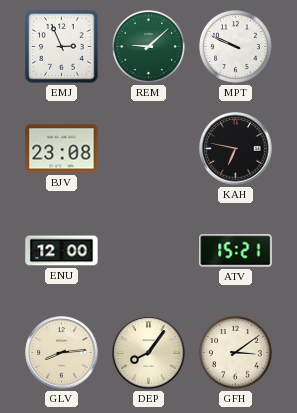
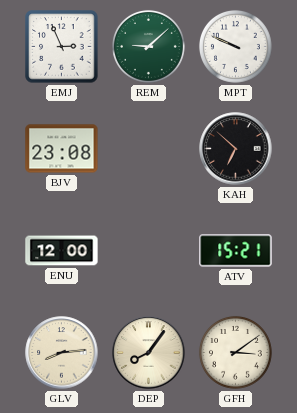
KAH: 6:47 -> 6:52
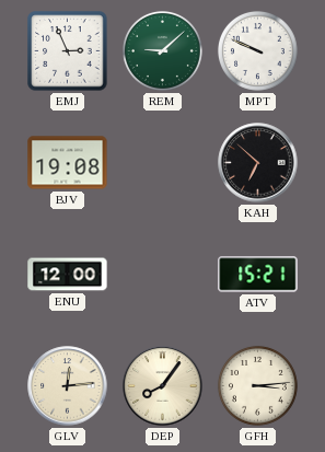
BJV: 23:08 -> 19:08
GLV: 8:14 -> 12:14
GFH: 3:09 -> 3:14
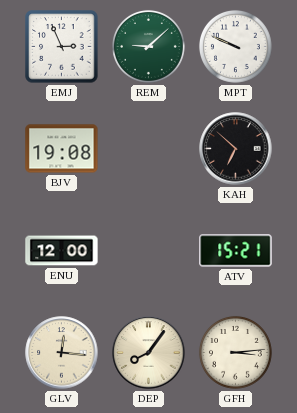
GLV: 12:14 -> 12:16
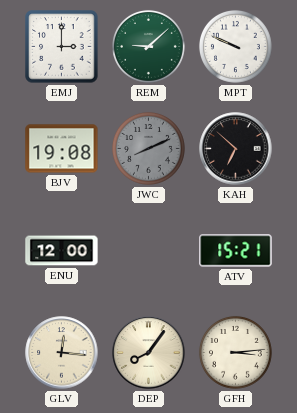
EMJ: 2:56 -> 3:00
JWC: none -> 8:11
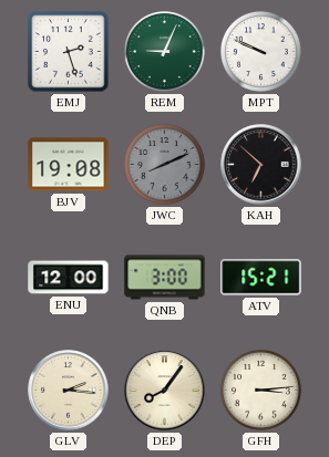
EMJ: 3:00 -> 2:27
REM: 9:08 -> 9:04
QNB: none -> 3:00
GLV: 12:16 -> 2:16
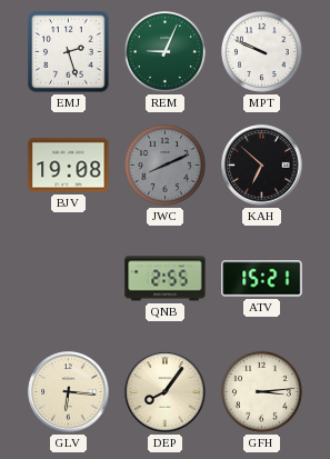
ENU: 12:00 -> none
QNB: 3:00 -> 2:55
GLV: 2:16 -> 6:16
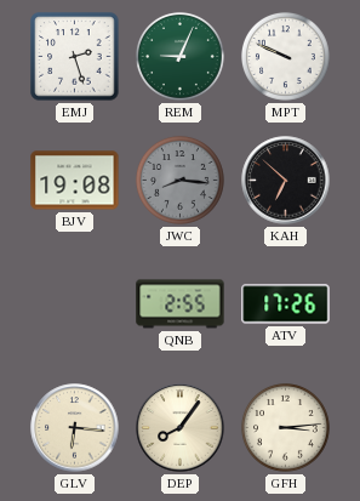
JWC: 8:11 -> 8:16
ATV: 15:21 -> 17:26
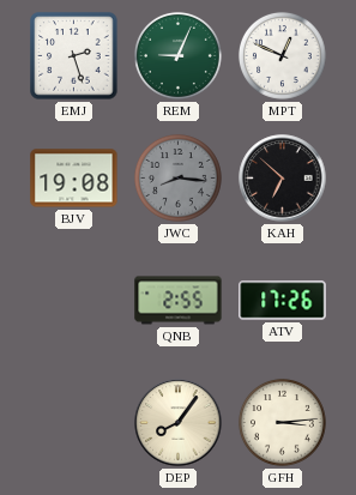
MPT: 9:49 -> 12:49
GLV: 6:16 -> none
